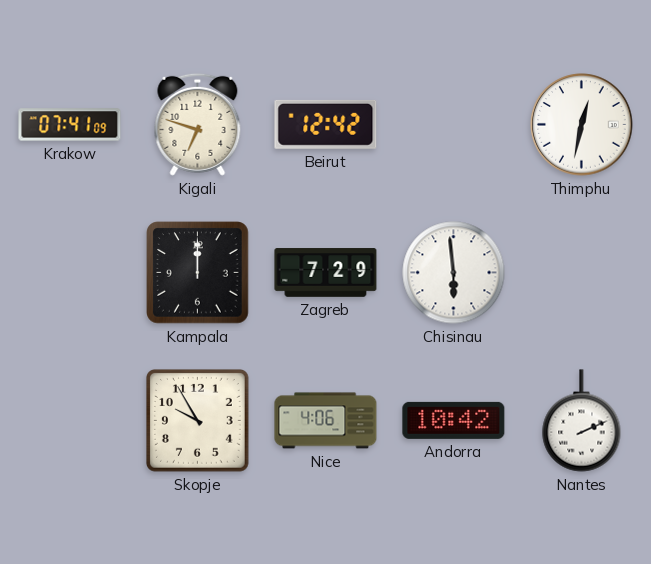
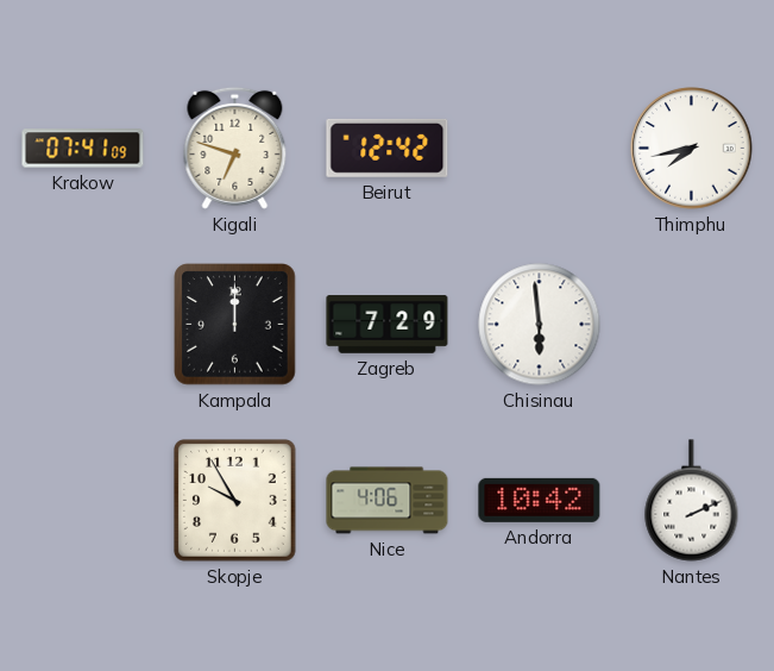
Thimphu: 12:32 -> 7:43
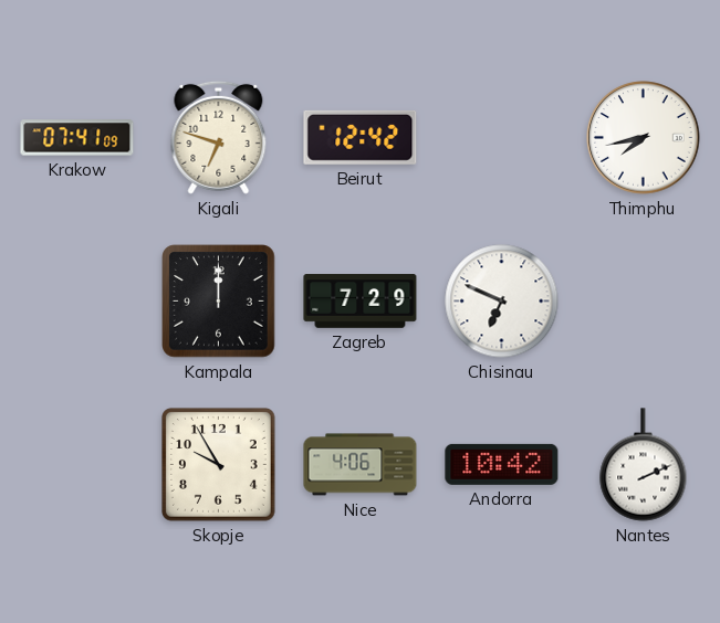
Chisinau: 5:59 -> 6:49
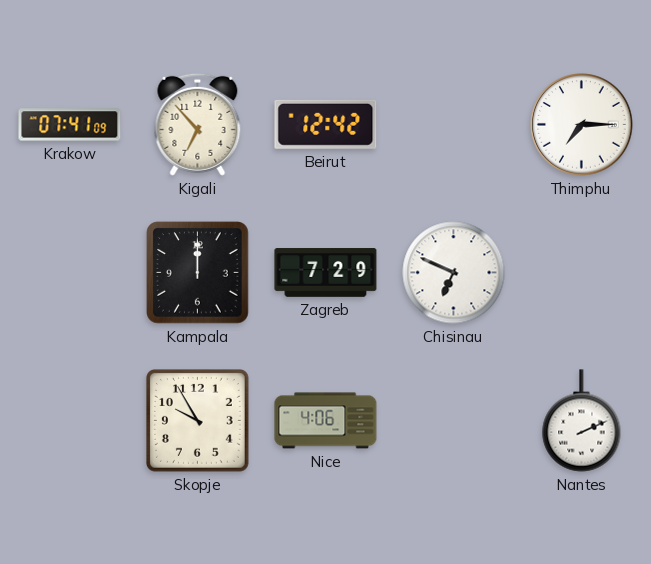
Kigali: 6:48 -> 6:53
Thimphu: 7:43 -> 7:15
Andorra: 10:42 -> none
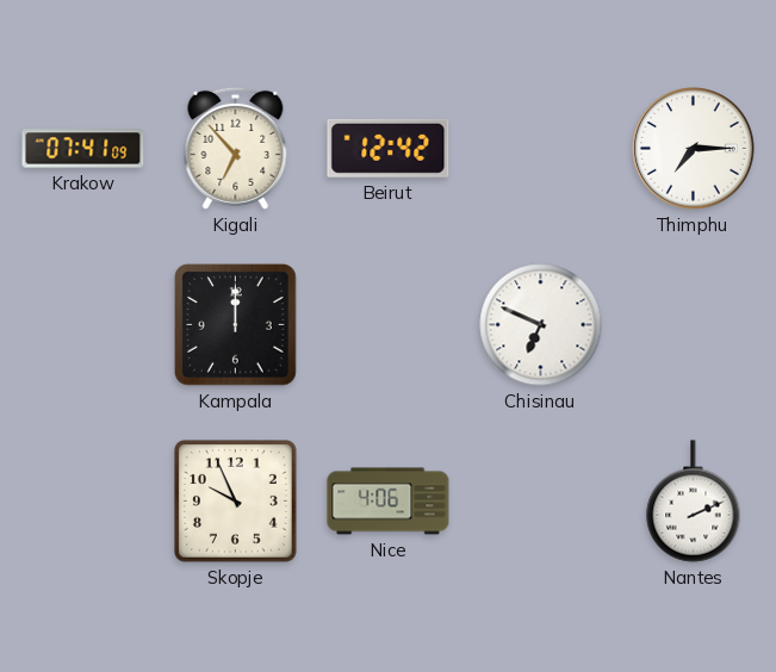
Zagreb: 7:29 -> none
Skopje: 9:55 -> 9:56
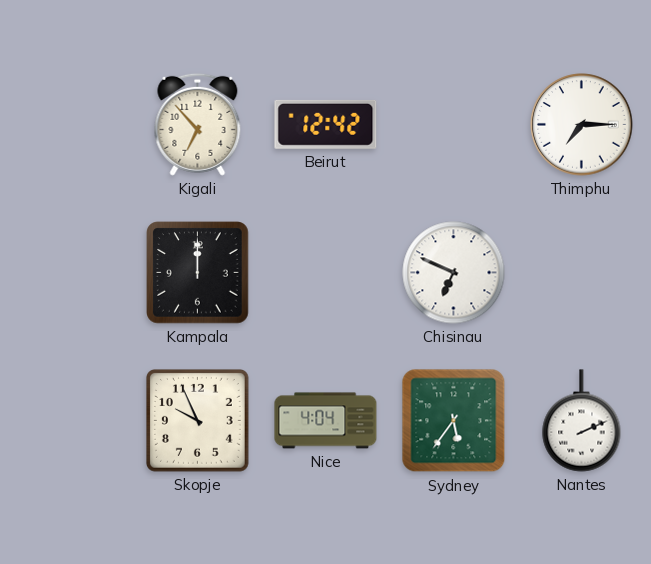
Krakow: 07:41 -> none
Nice: 4:06 -> 4:04
Sydney: none -> 5:36
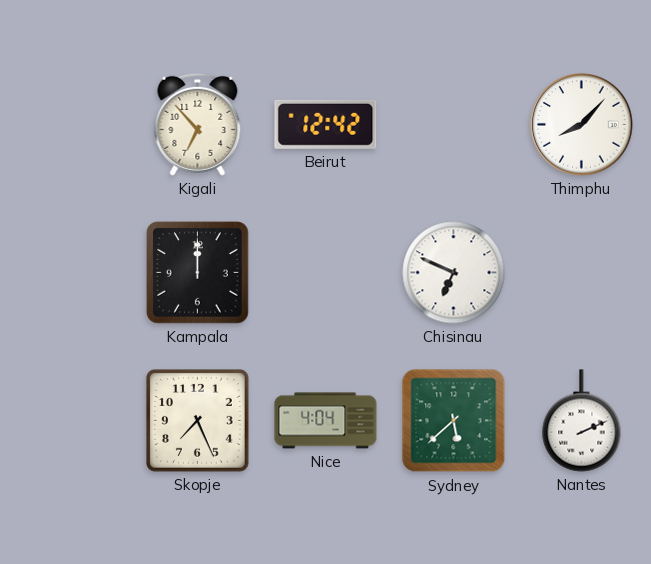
Thimphu: 7:15 -> 8:07
Skopje: 9:56 -> 7:26
Sydney: 5:36 -> 5:38
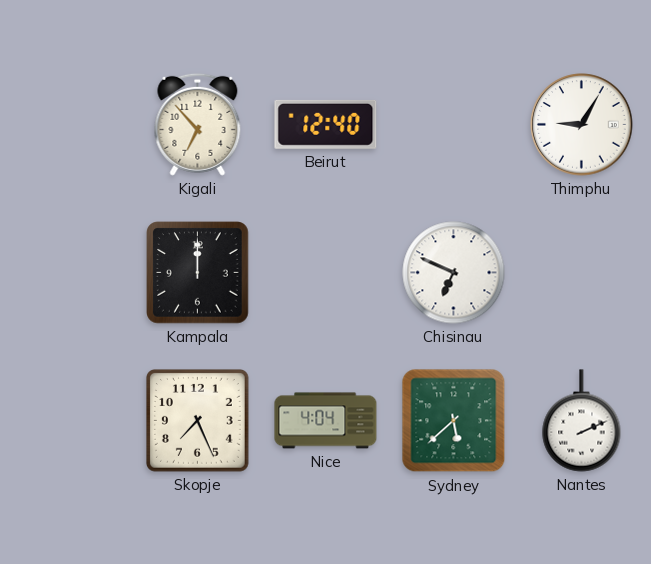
Beirut: 12:42 -> 12:40
Thimphu: 8:07 -> 9:05
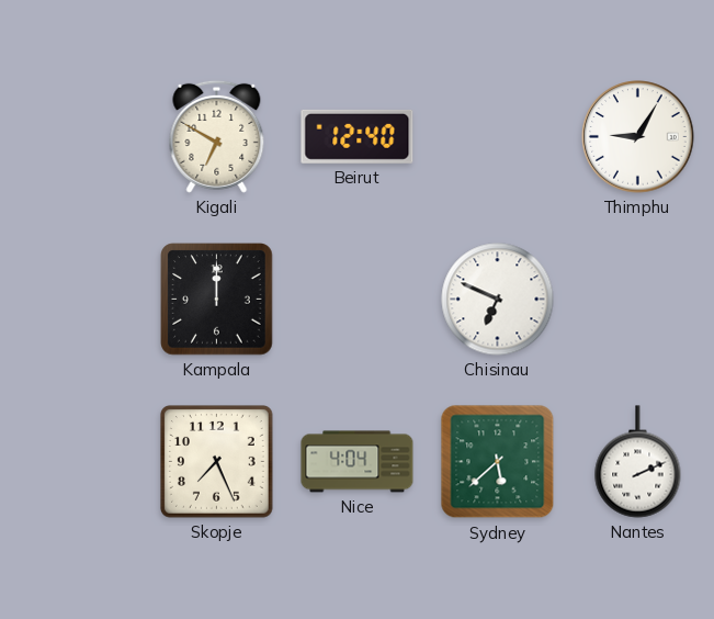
Kigali: 6:53 -> 6:50
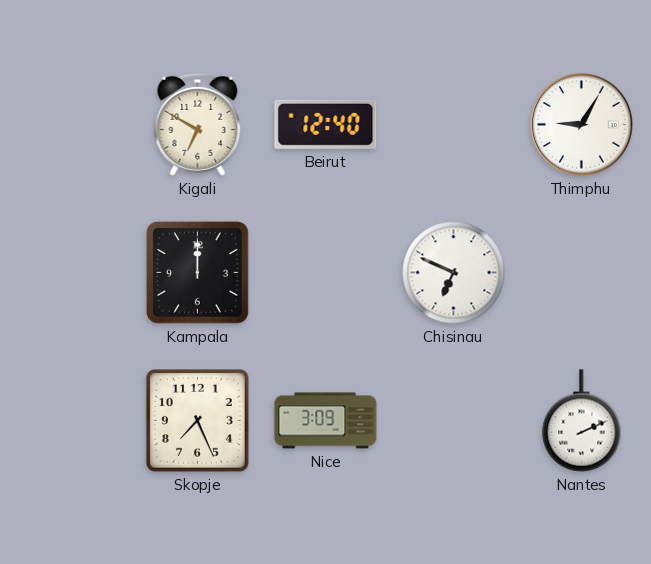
Nice: 4:04 -> 3:09
Sydney: 5:38 -> none
